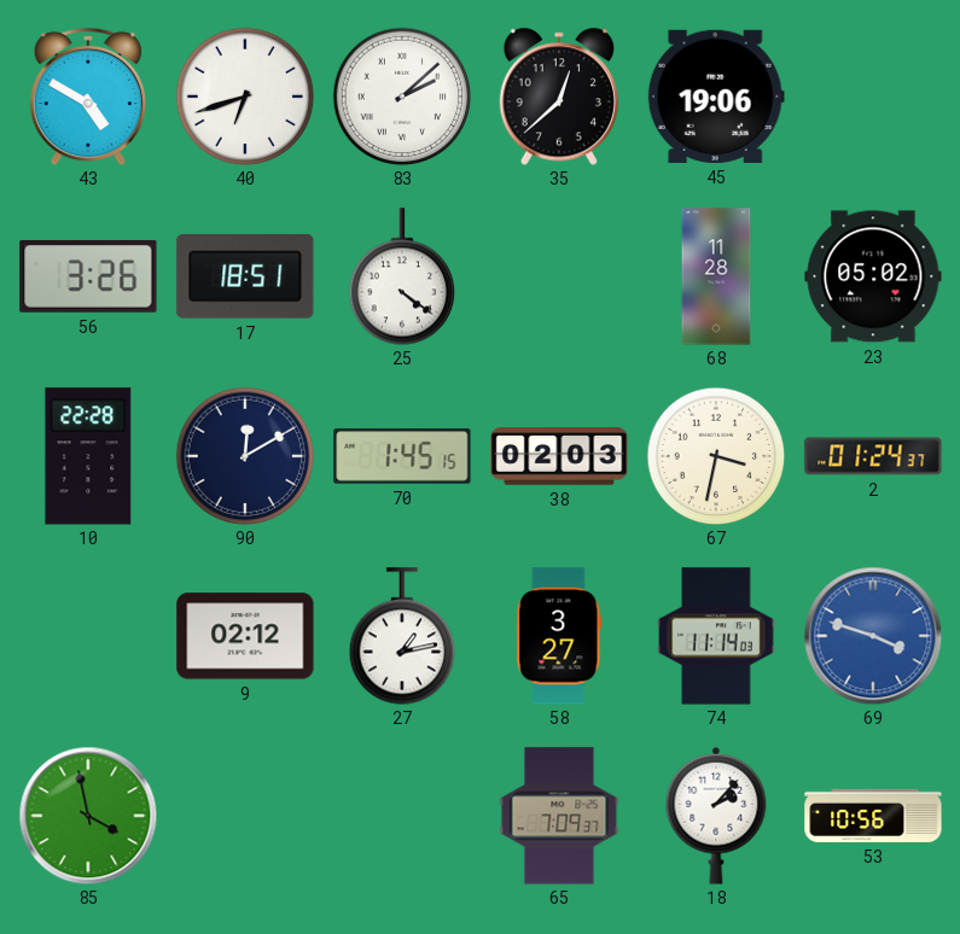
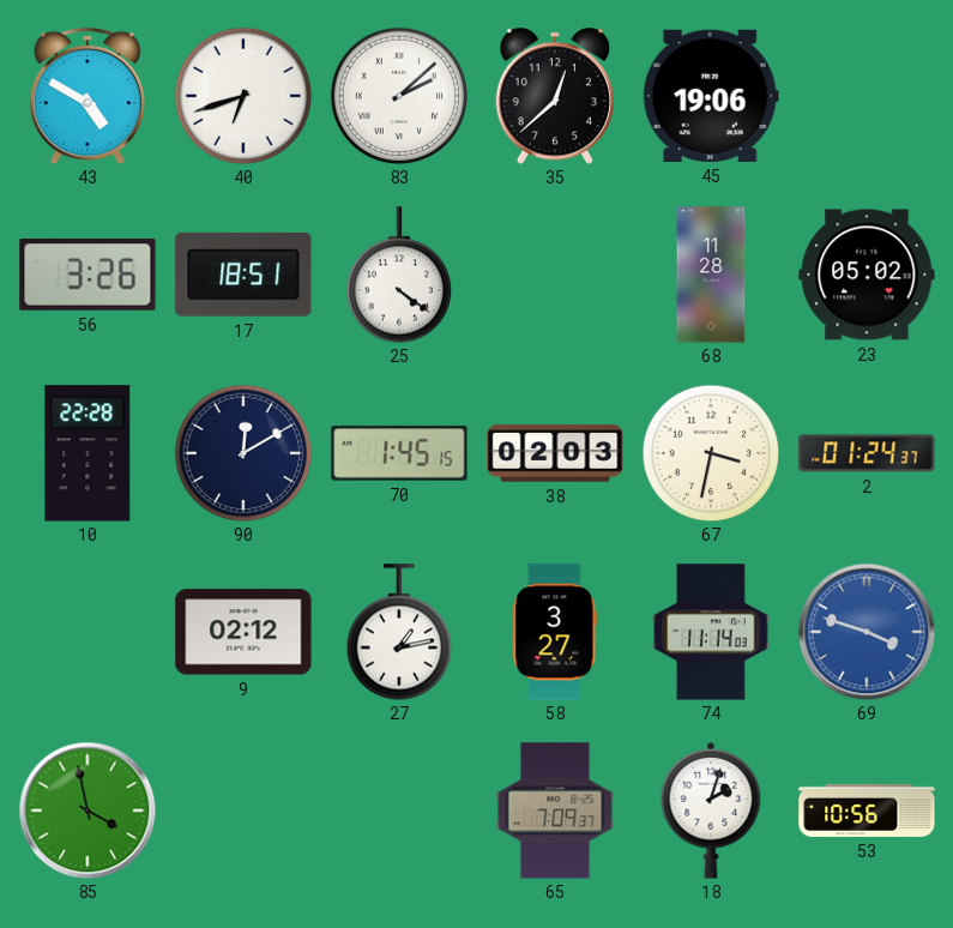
18: 2:07 -> 2:03
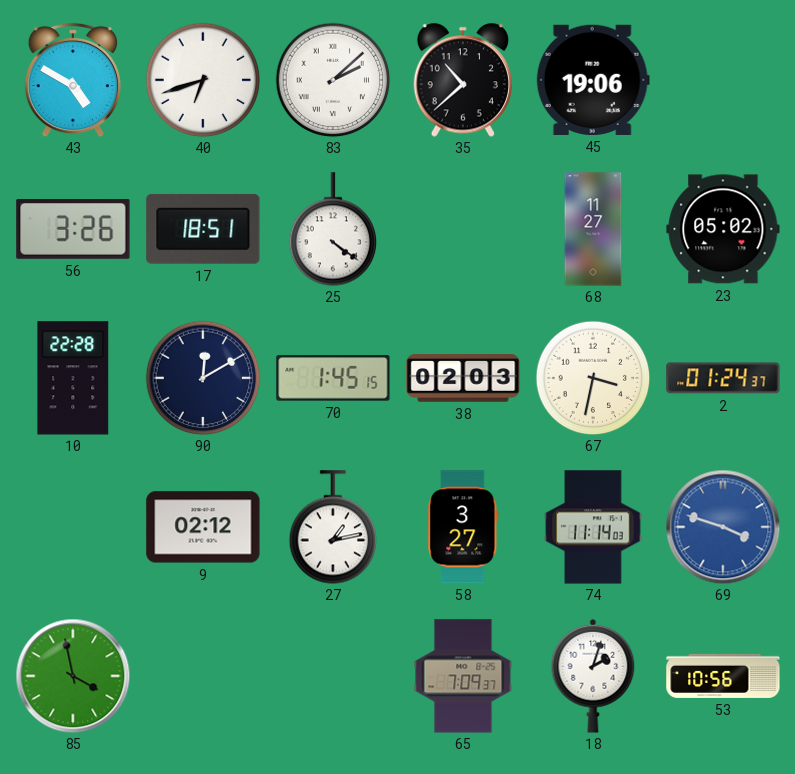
35: 12:38 -> 10:38
68: 11:28 -> 11:27
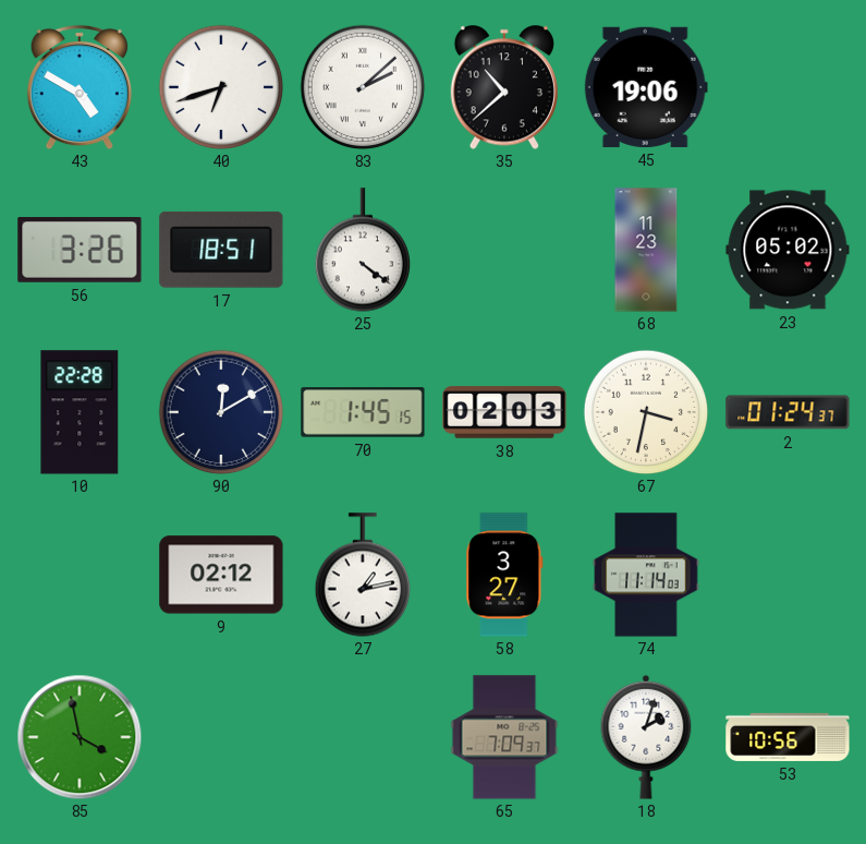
68: 11:27 -> 11:23
69: 3:48 -> none
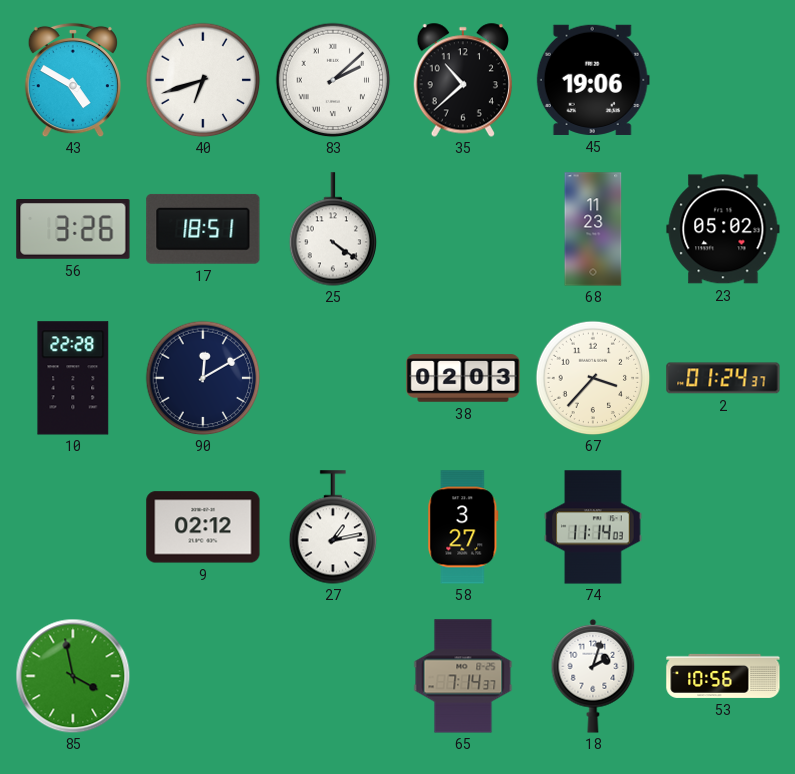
70: 1:45 -> none
67: 3:32 -> 3:37
65: 7:09 -> 7:14
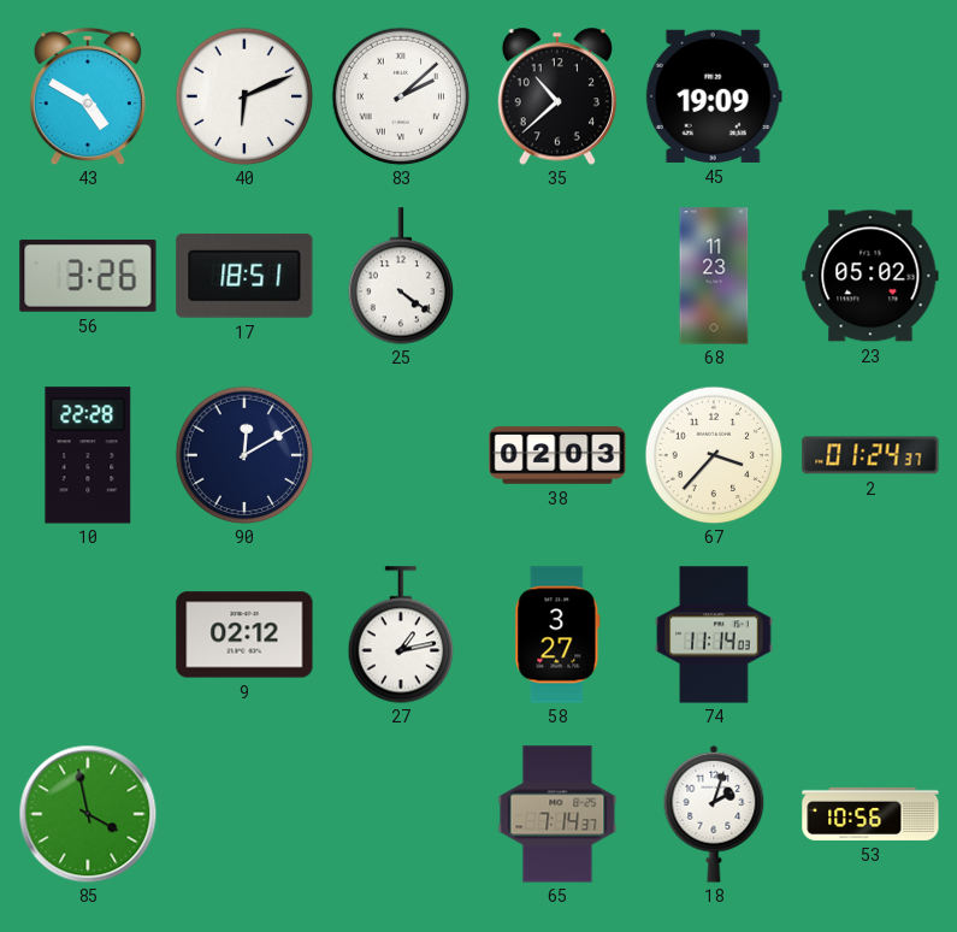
40: 6:42 -> 6:11
45: 19:06 -> 19:09
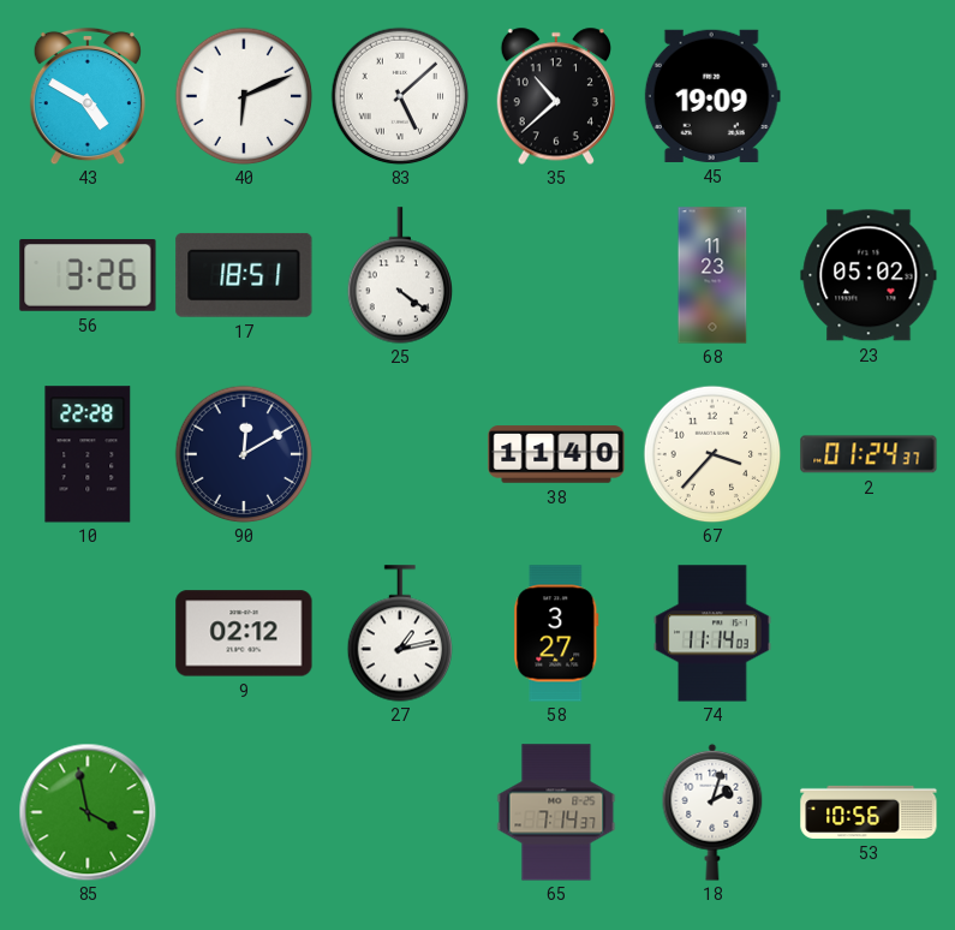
83: 2:08 -> 5:08
38: 02:03 -> 11:40
